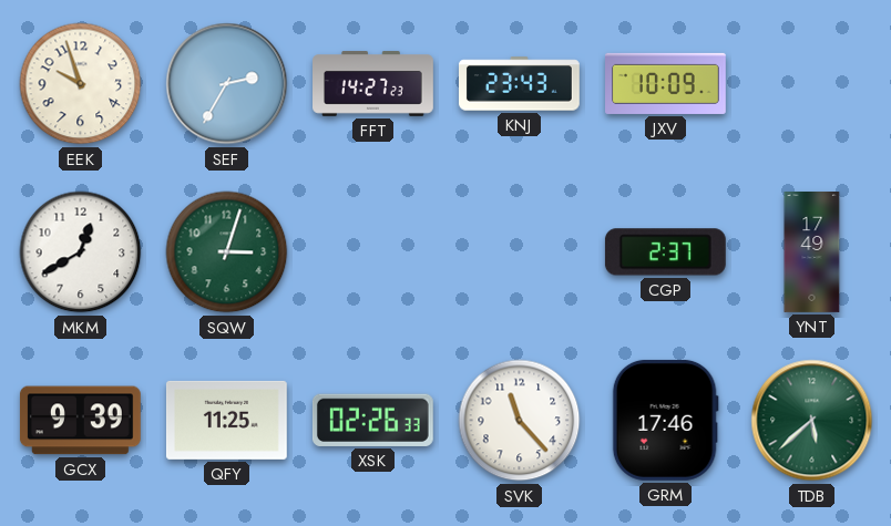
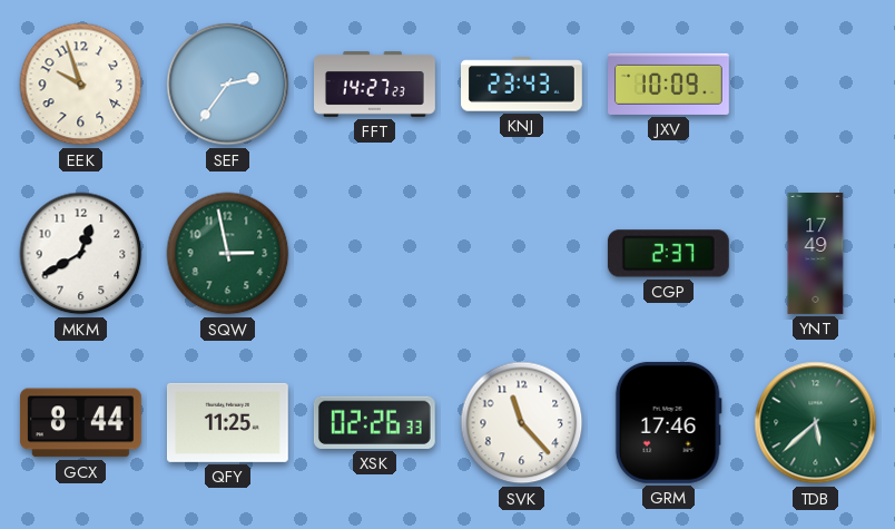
SEF: 2:35 -> 2:36
SQW: 3:03 -> 2:58
GCX: 9:39 -> 8:44
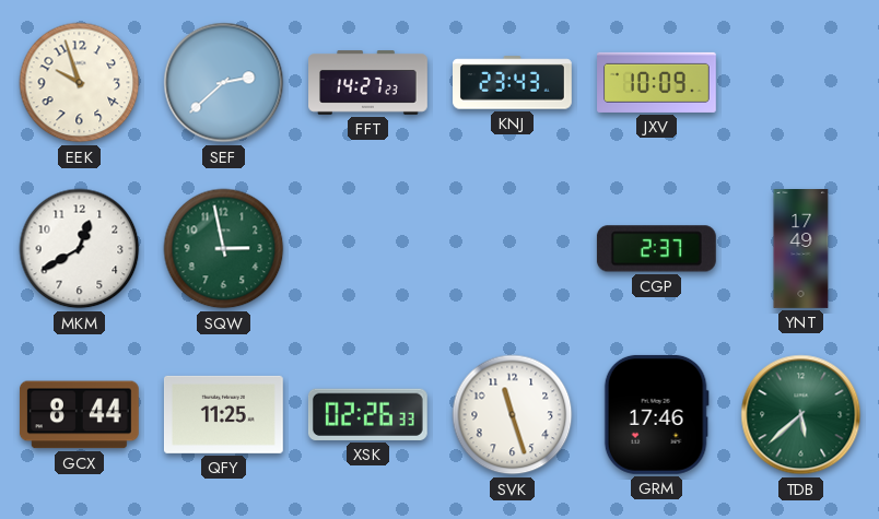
SEF: 2:36 -> 2:38
SVK: 11:23 -> 11:27
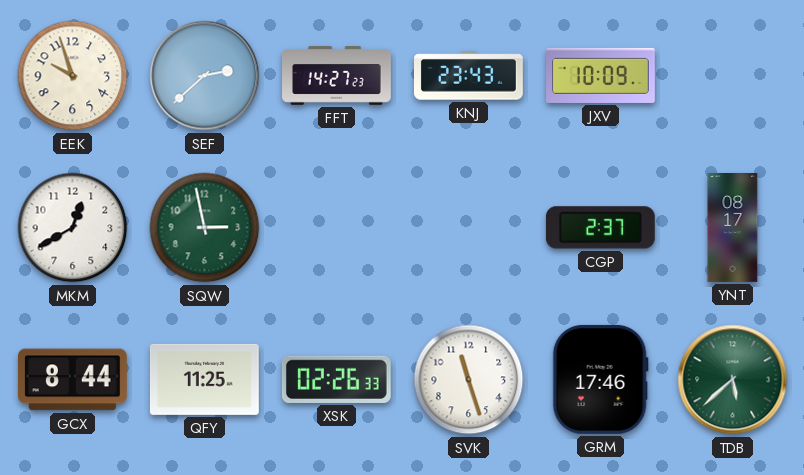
YNT: 17:49 -> 08:17
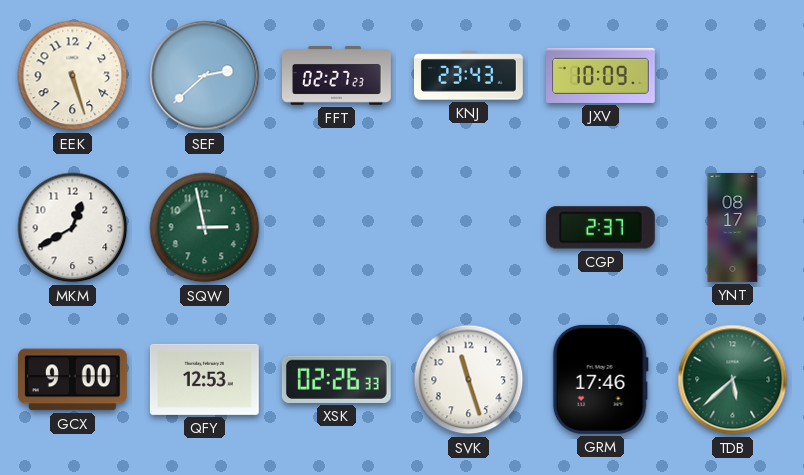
EEK: 9:57 -> 5:27
FFT: 14:27 -> 02:27
GCX: 8:44 -> 9:00
QFY: 11:25 -> 12:53
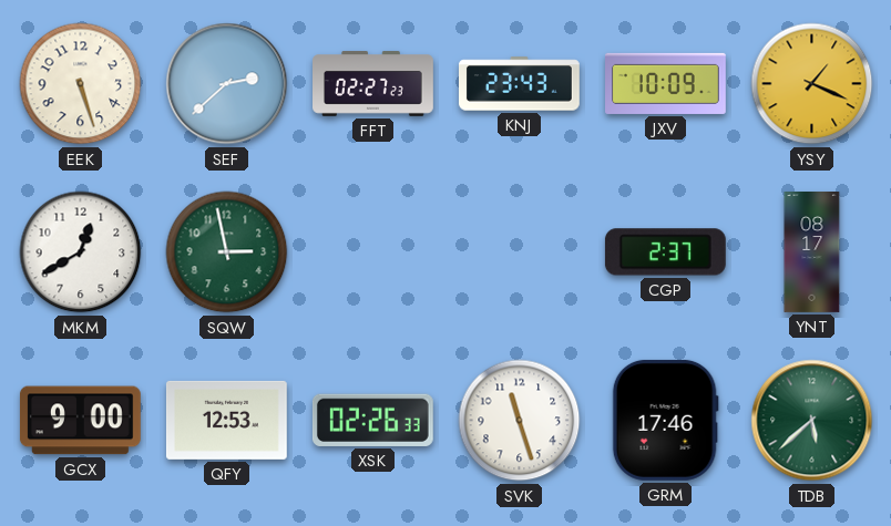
YSY: none -> 1:19
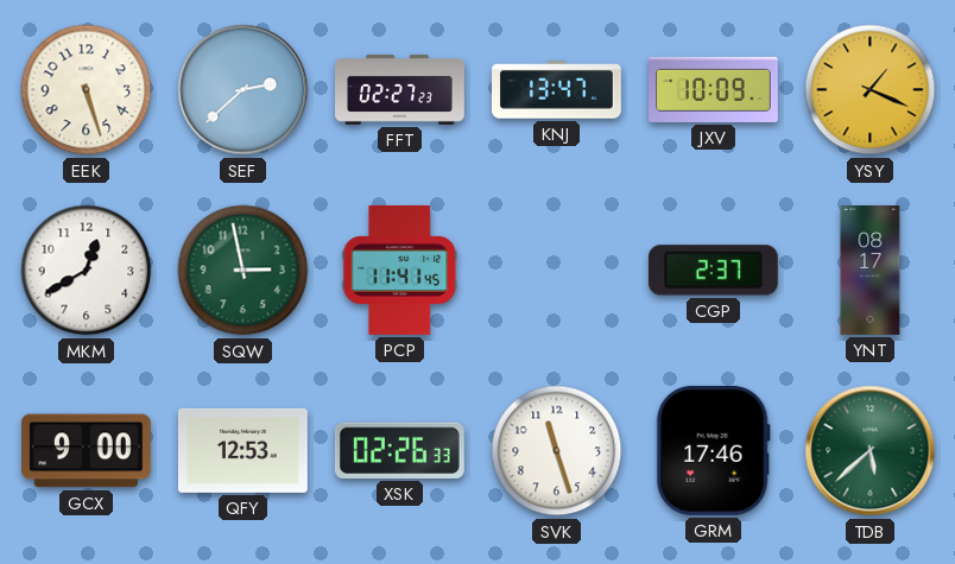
KNJ: 23:43 -> 13:47
PCP: none -> 11:41
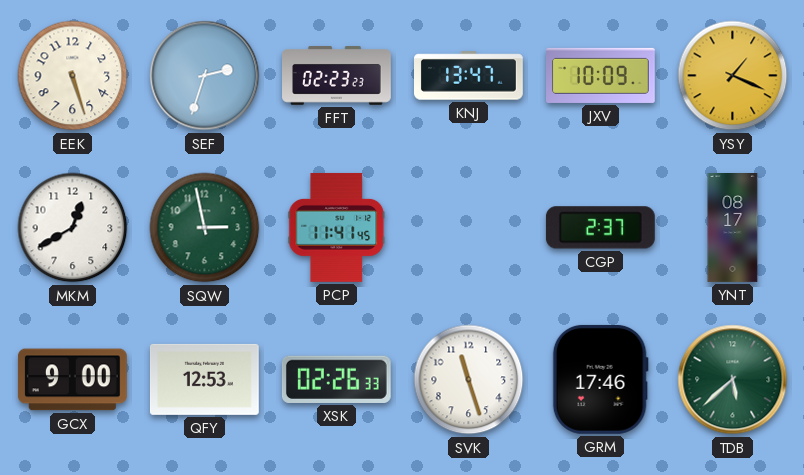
SEF: 2:38 -> 2:33
FFT: 02:27 -> 02:23
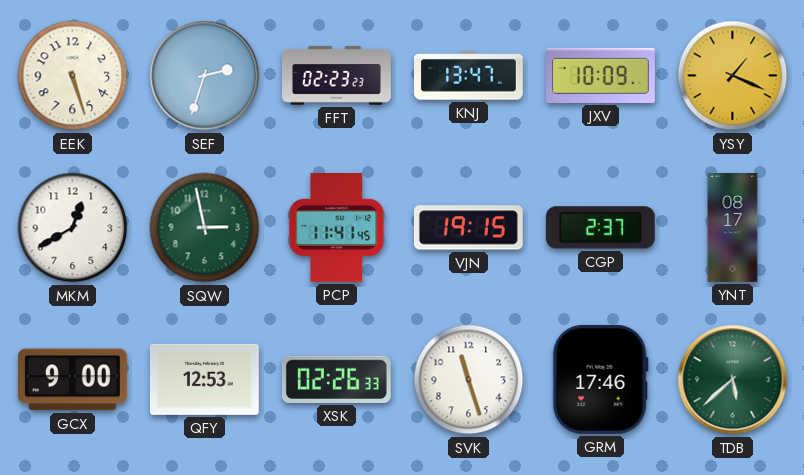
VJN: none -> 19:15
